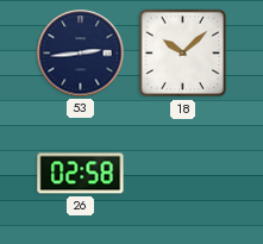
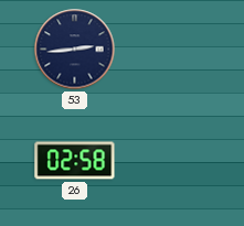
18: 10:08 -> none
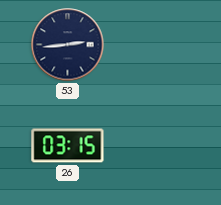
26: 02:58 -> 03:15
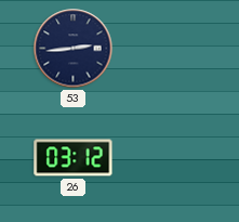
26: 03:15 -> 03:12
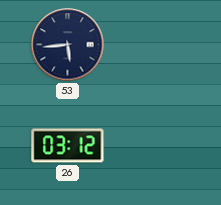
53: 2:44 -> 5:44
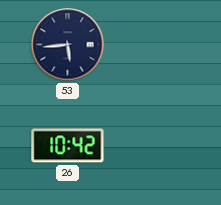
26: 03:12 -> 10:42
